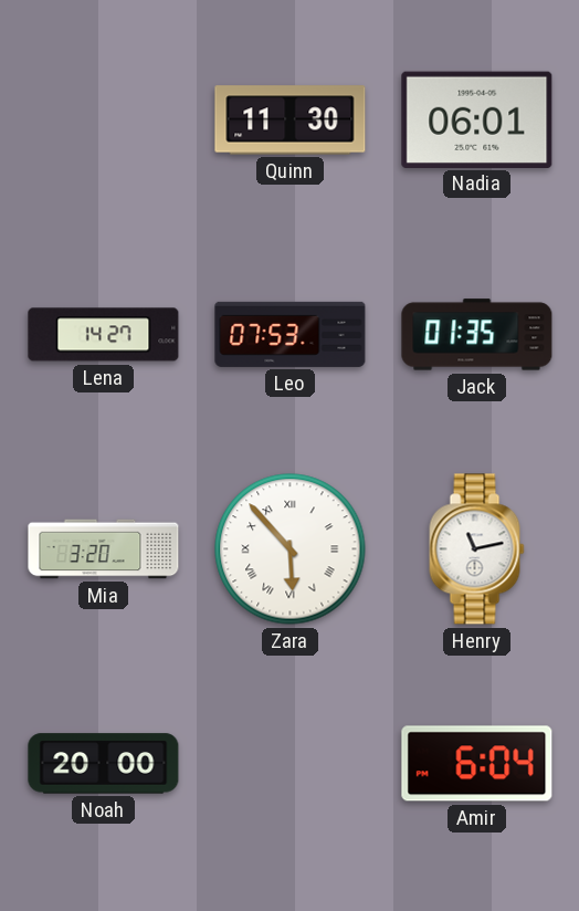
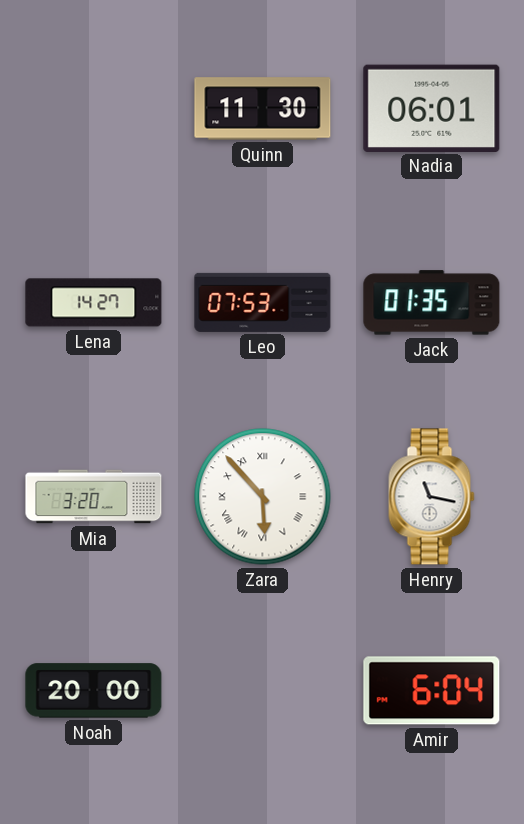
Henry: 11:13 -> 11:17
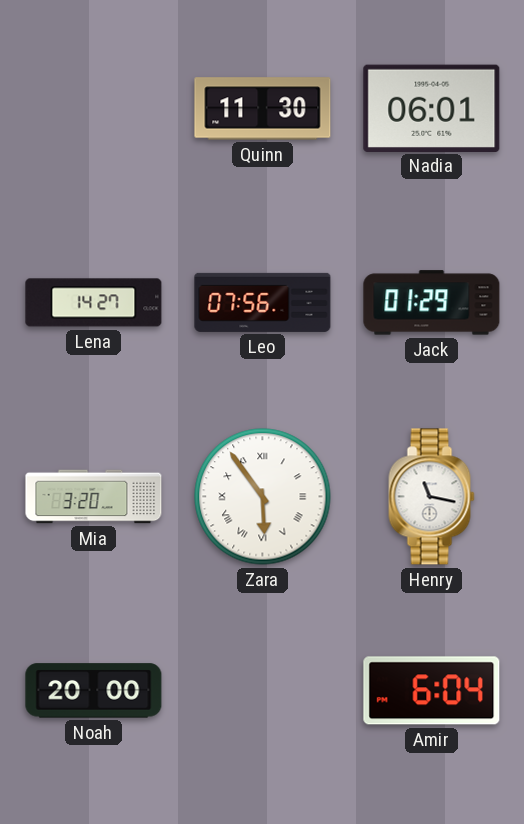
Leo: 07:53 -> 07:56
Jack: 01:35 -> 01:29
Zara: 5:53 -> 5:54
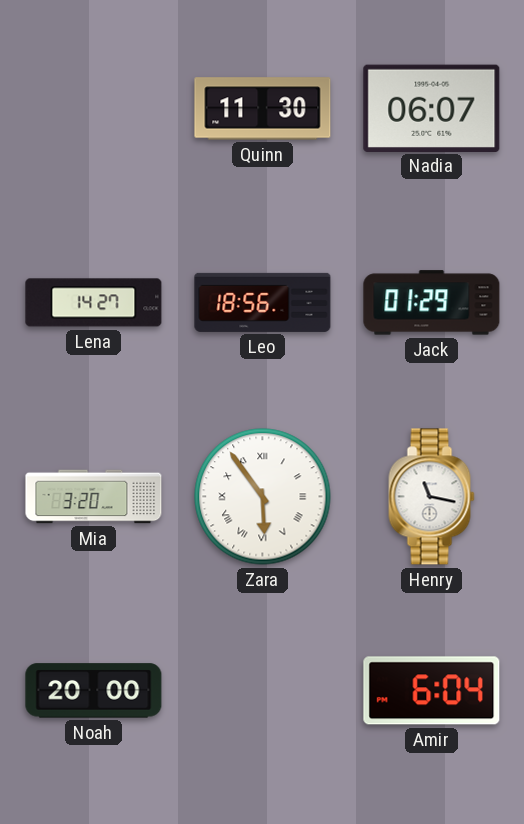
Nadia: 06:01 -> 06:07
Leo: 07:56 -> 18:56
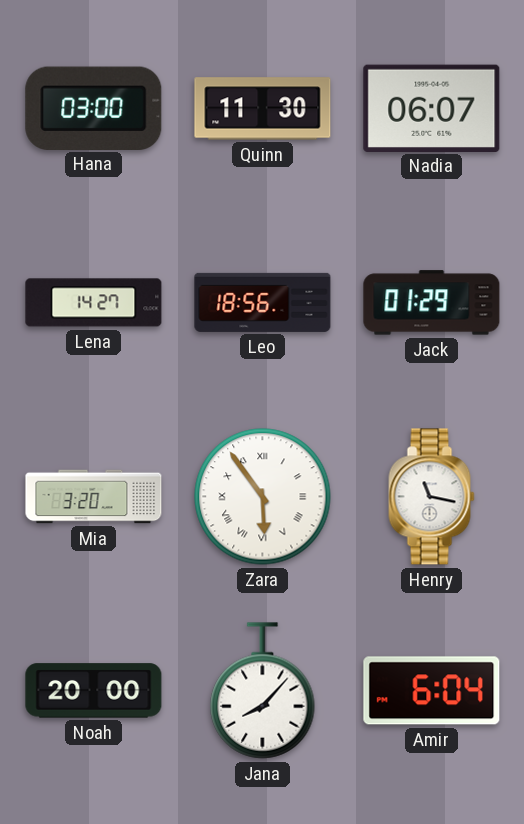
Hana: none -> 03:00
Jana: none -> 8:07
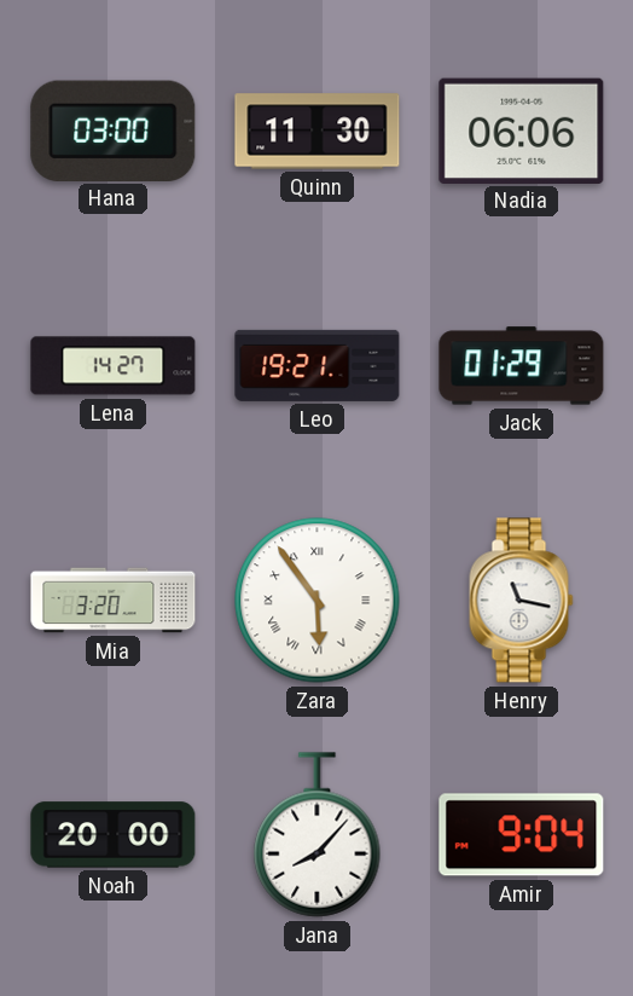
Nadia: 06:07 -> 06:06
Leo: 18:56 -> 19:21
Amir: 6:04 -> 9:04
